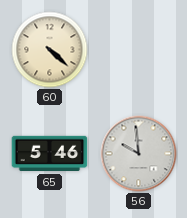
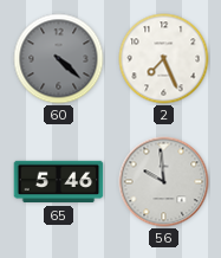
60 dial: cream -> grey
2: none -> 7:26
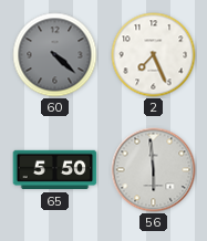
65: 5:46 -> 5:50
56: 9:59 -> 5:59
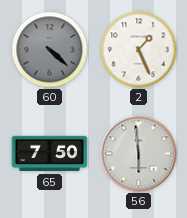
2: 7:26 -> 1:26
65: 5:50 -> 7:50
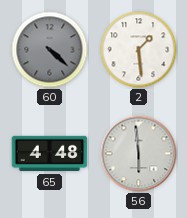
2: 1:26 -> 1:29
65: 7:50 -> 4:48
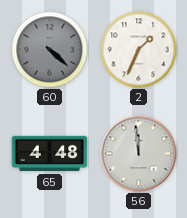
2: 1:29 -> 1:34
56: 5:59 -> 11:59
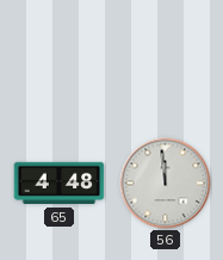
60: 4:22 -> none
2: 1:34 -> none
